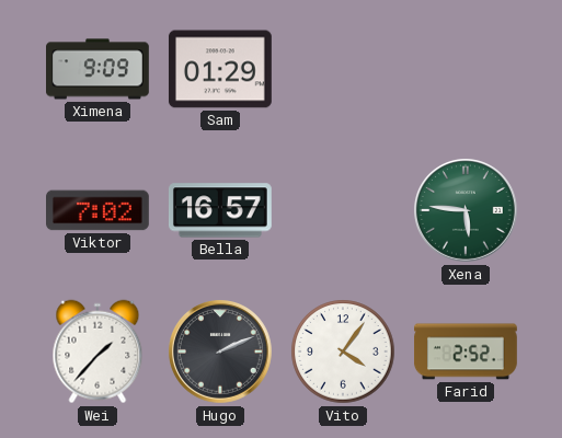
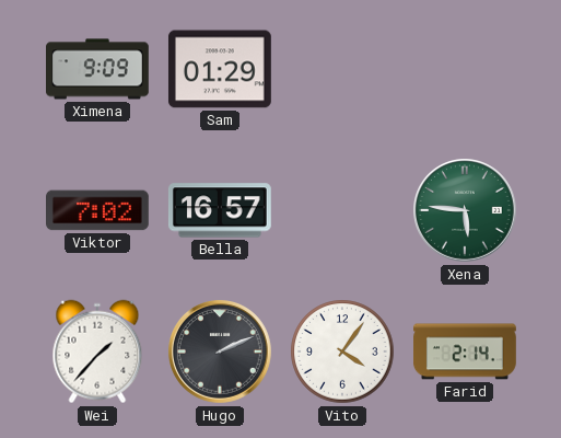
Farid: 2:52 -> 2:14
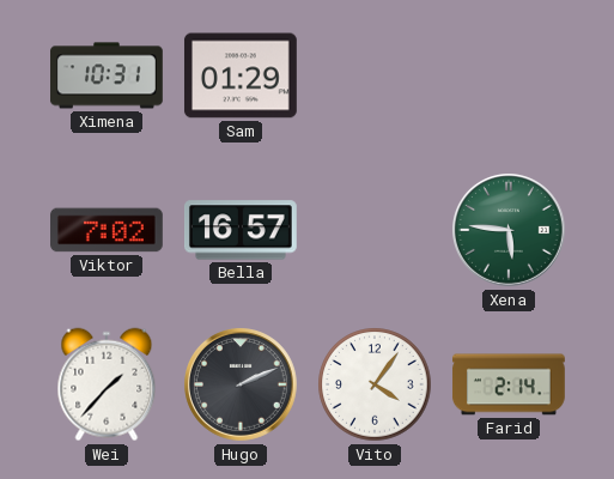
Ximena: 9:09 -> 10:31
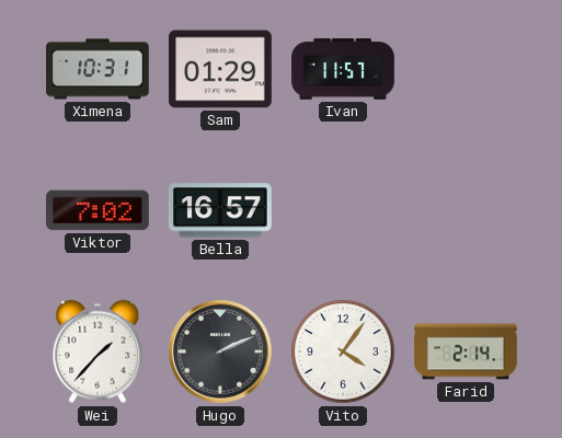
Ivan: none -> 11:57
Xena: 5:46 -> none
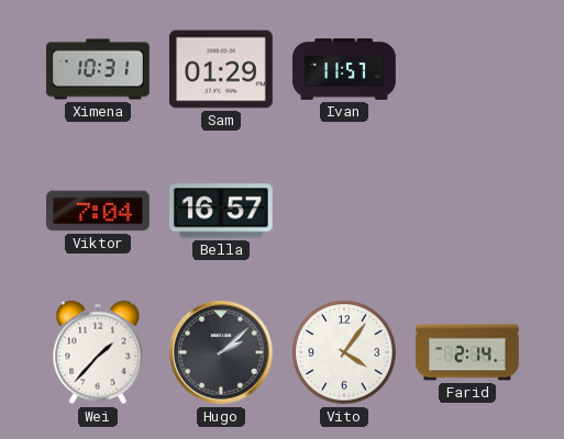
Viktor: 7:02 -> 7:04
Hugo: 2:11 -> 2:08
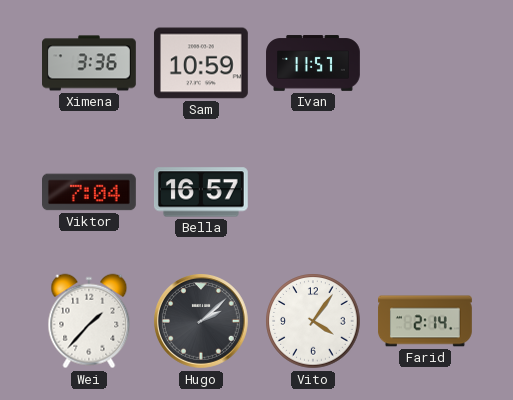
Ximena: 10:31 -> 3:36
Sam: 01:29 -> 10:59
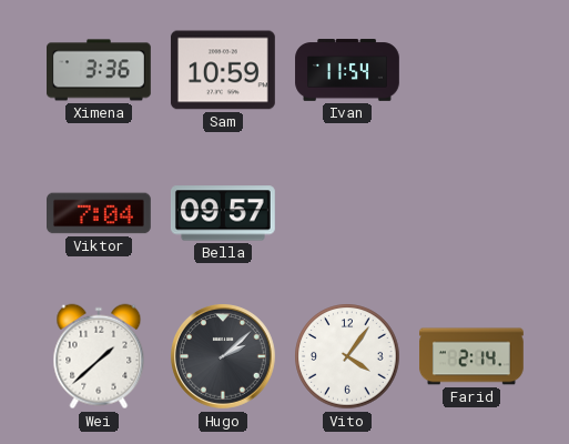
Ivan: 11:57 -> 11:54
Bella: 16:57 -> 09:57
Wei: 1:37 -> 1:38
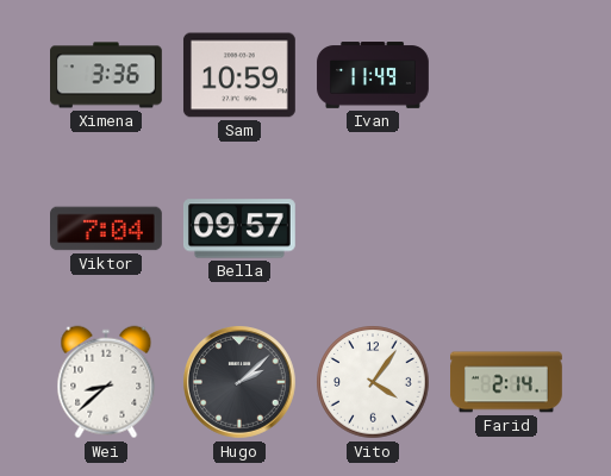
Ivan: 11:54 -> 11:49
Wei: 1:38 -> 8:38
